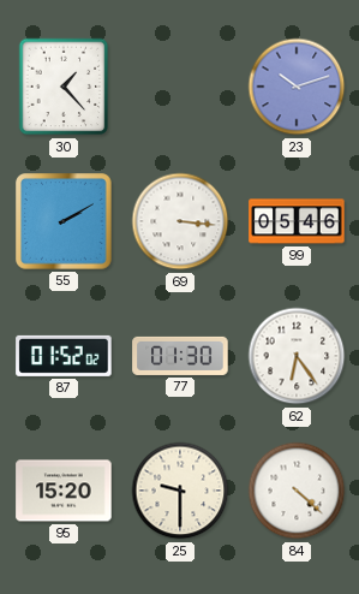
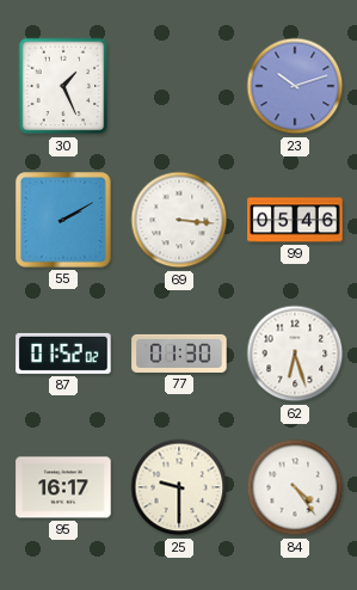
30: 1:23 -> 1:26
62: 6:24 -> 6:27
95: 15:20 -> 16:17
84: 4:22 -> 4:24
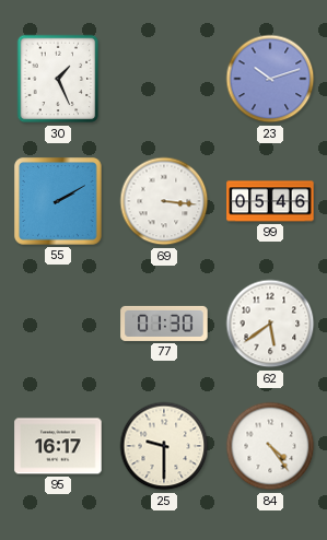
87: 01:52 -> none
62: 6:27 -> 5:39
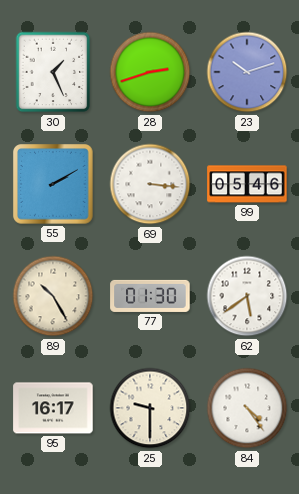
28: none -> 2:42
89: none -> 10:25
